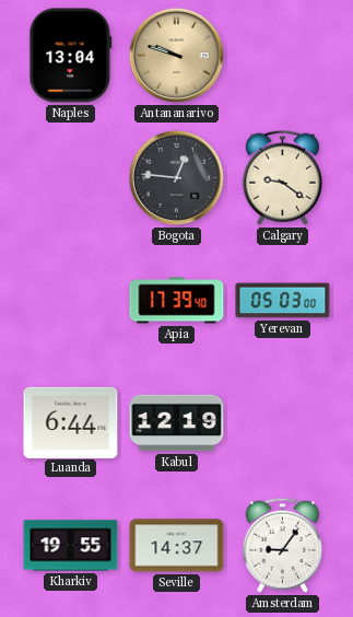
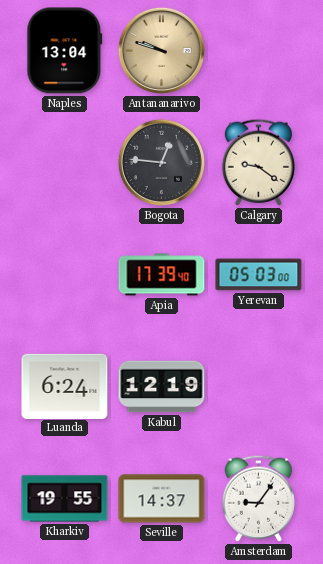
Luanda: 6:44 -> 6:24
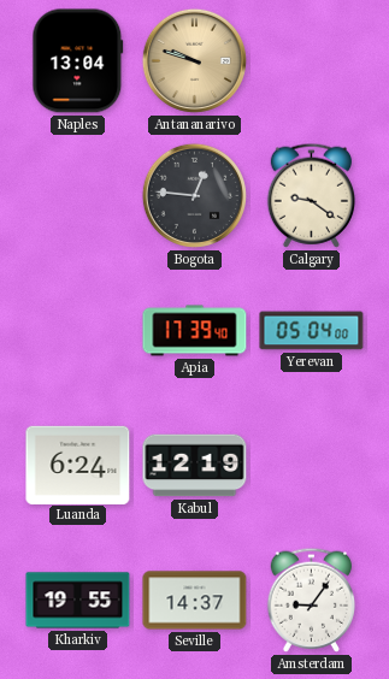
Yerevan: 05:03 -> 05:04
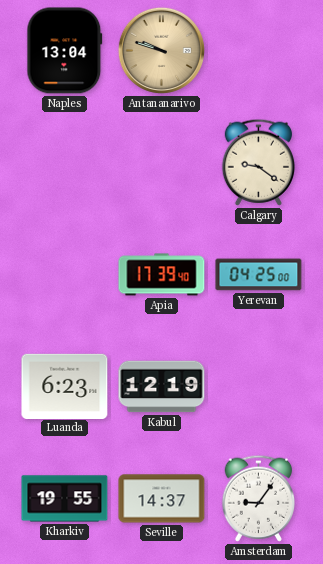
Bogota: 12:46 -> none
Yerevan: 05:04 -> 04:25
Luanda: 6:24 -> 6:23
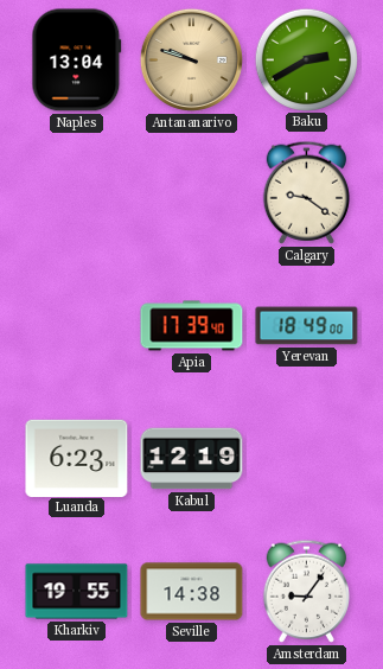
Baku: none -> 2:40
Yerevan: 04:25 -> 18:49
Seville: 14:37 -> 14:38
